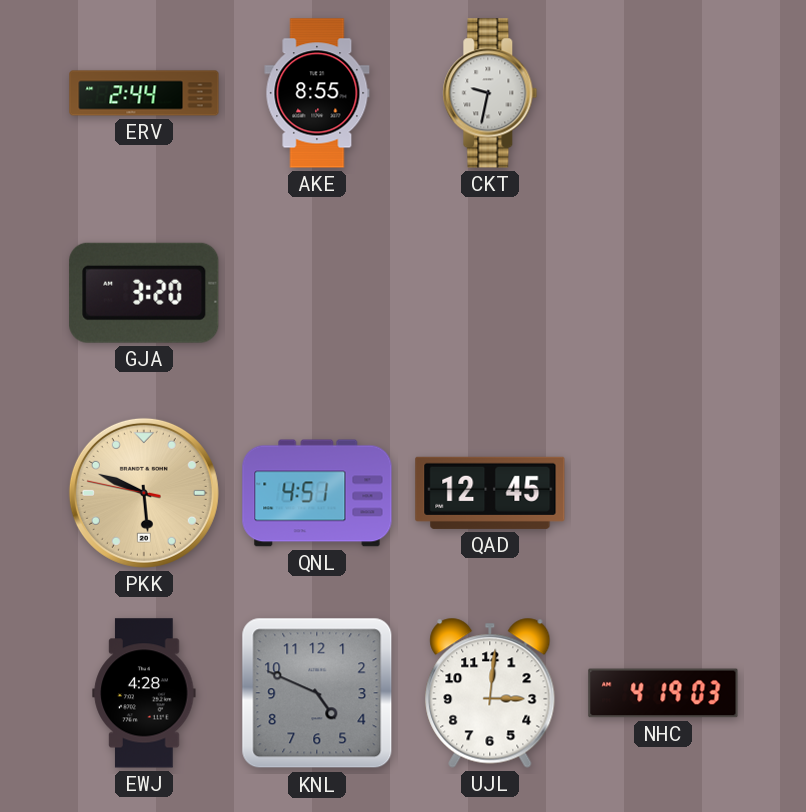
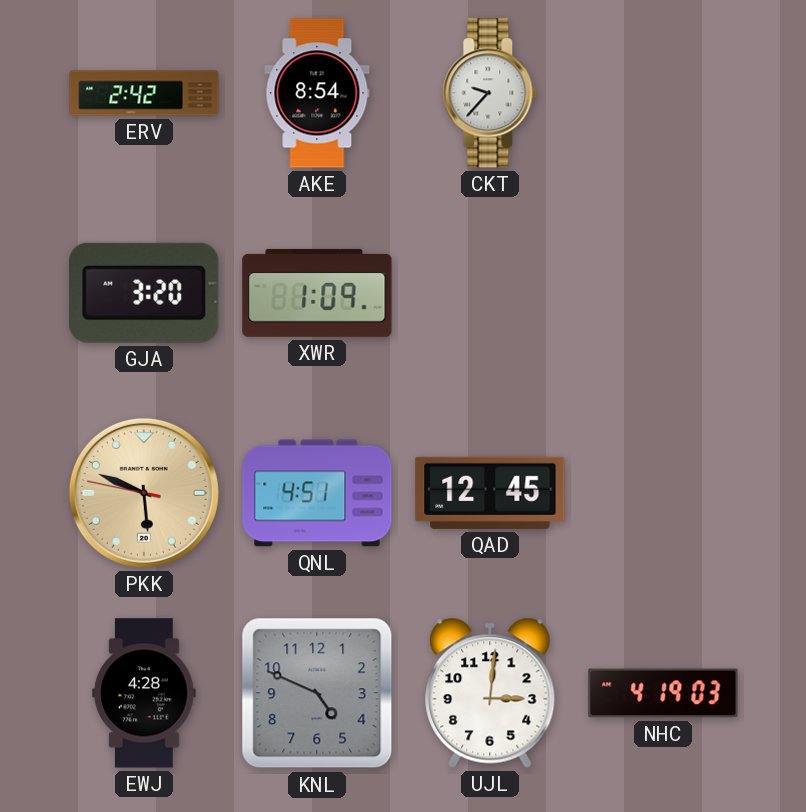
ERV: 2:44 -> 2:42
AKE: 8:55 -> 8:54
CKT: 9:32 -> 9:37
XWR: none -> 1:09
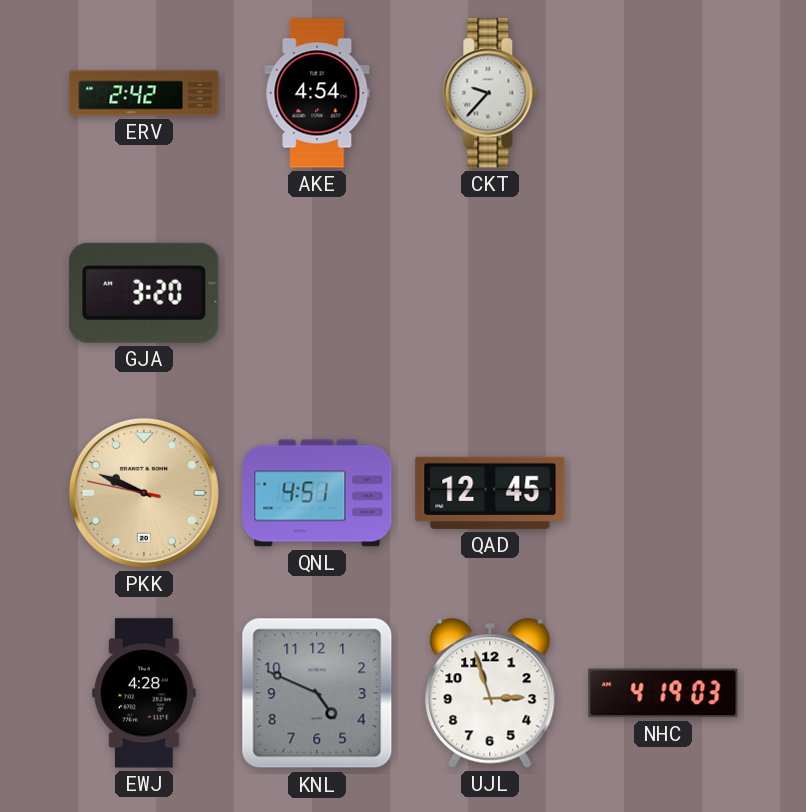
AKE: 8:54 -> 4:54
XWR: 1:09 -> none
PKK: 5:48 -> 9:48
UJL: 3:01 -> 2:57
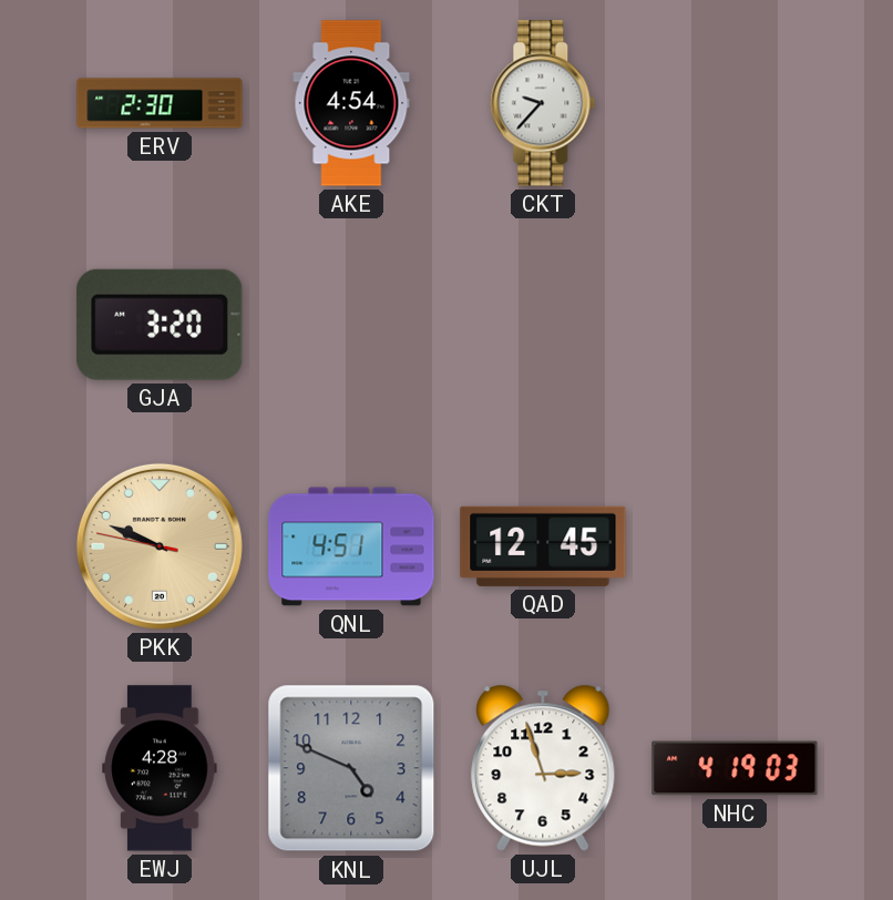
ERV: 2:42 -> 2:30
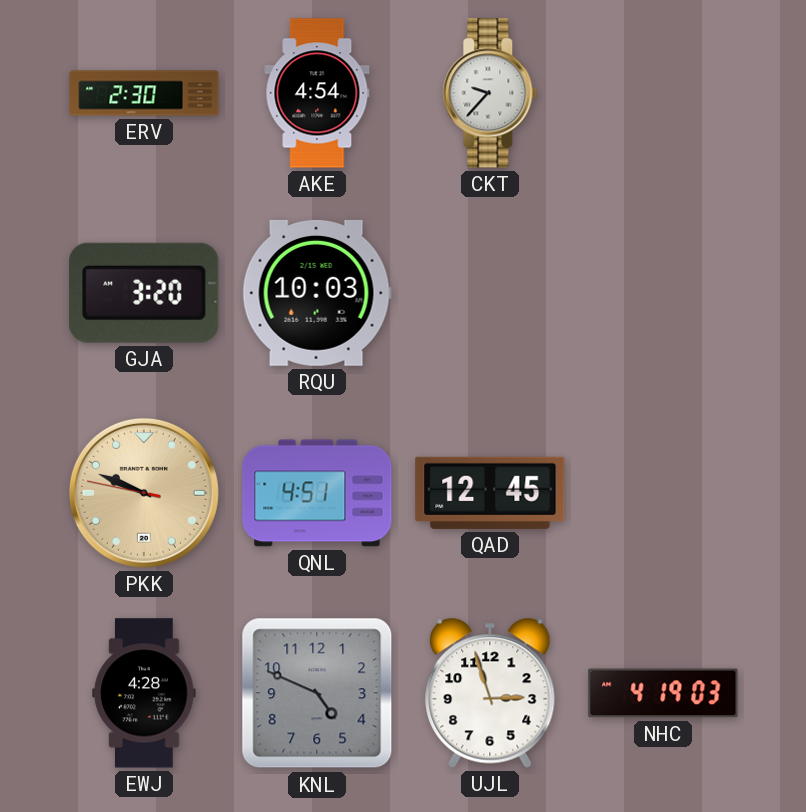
RQU: none -> 10:03
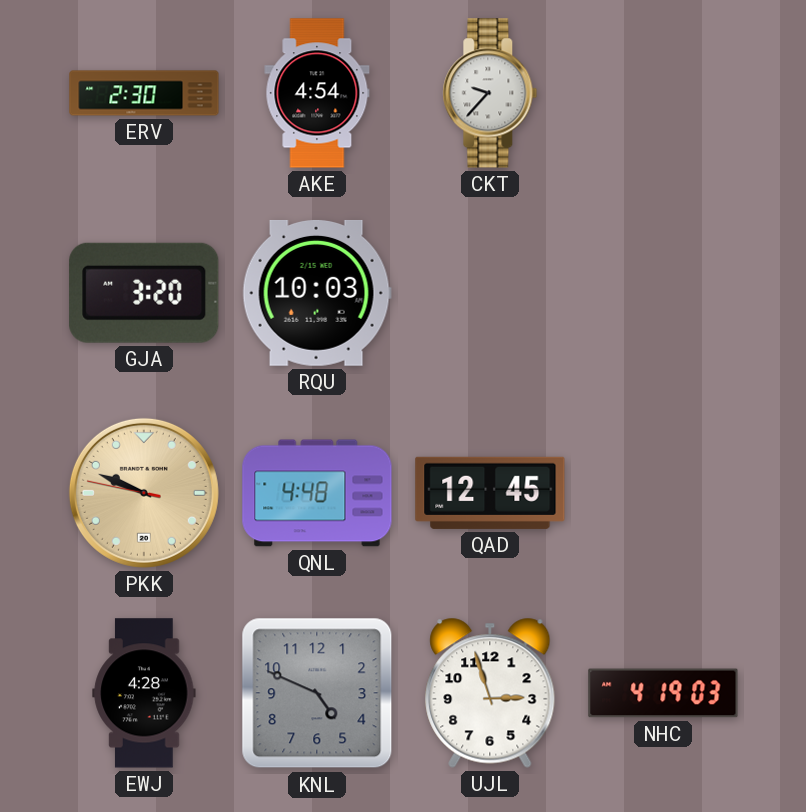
QNL: 4:51 -> 4:48
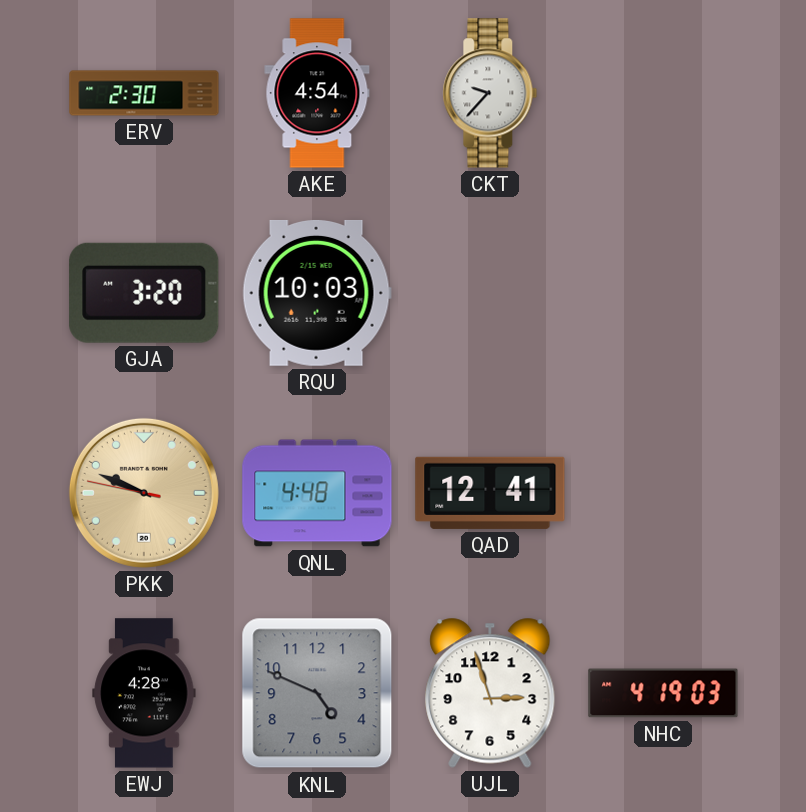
QAD: 12:45 -> 12:41
